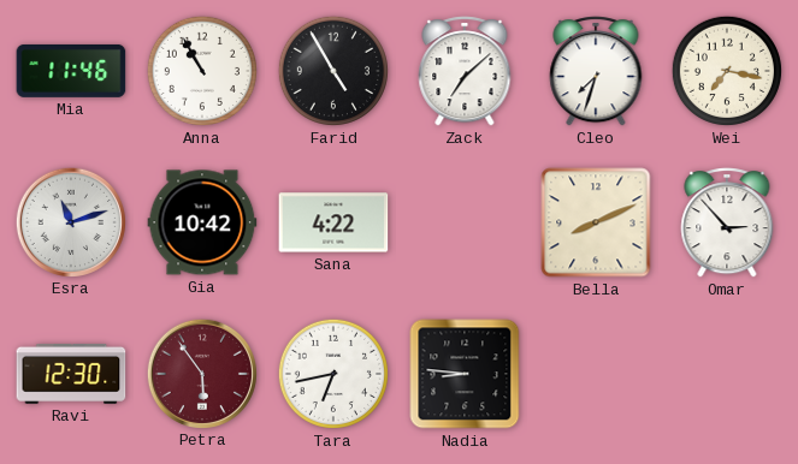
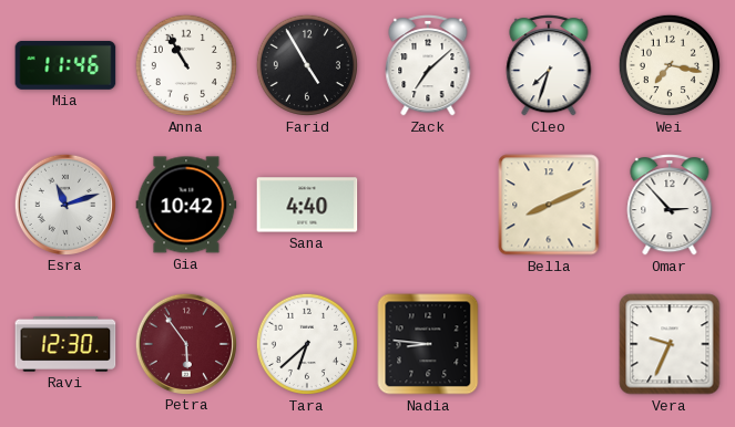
Sana: 4:22 -> 4:40
Tara: 6:43 -> 6:38
Vera: none -> 9:34
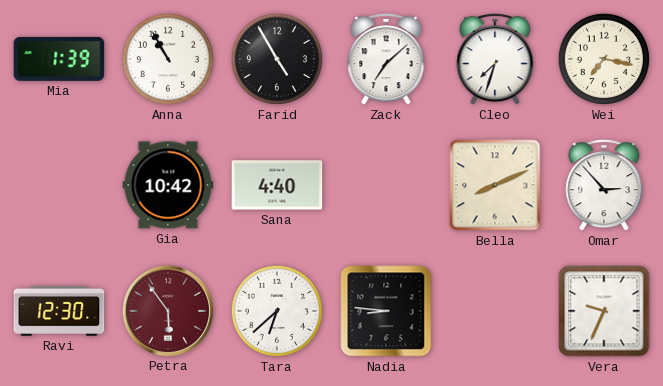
Mia: 11:46 -> 1:39
Esra: 11:12 -> none
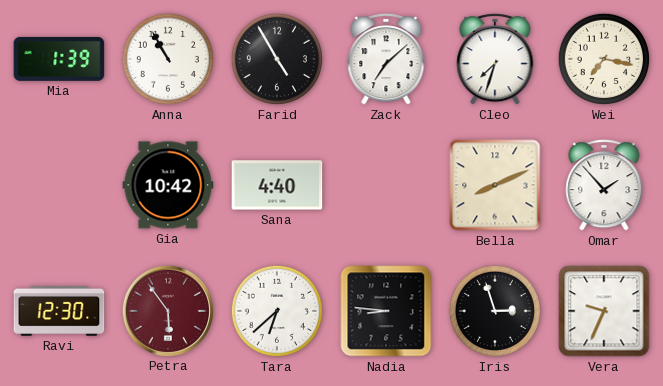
Omar: 2:53 -> 1:53
Iris: none -> 2:57
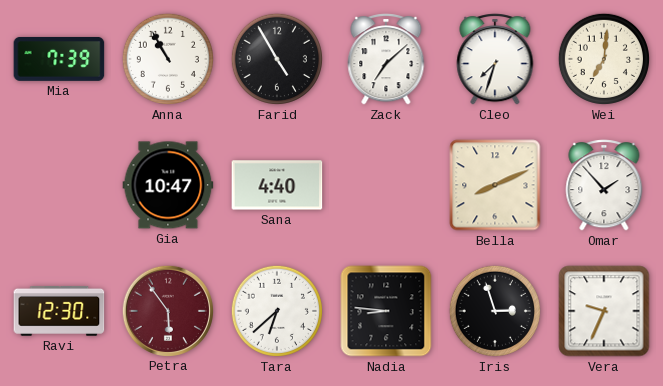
Mia: 1:39 -> 7:39
Wei: 7:17 -> 7:01
Gia: 10:42 -> 10:47
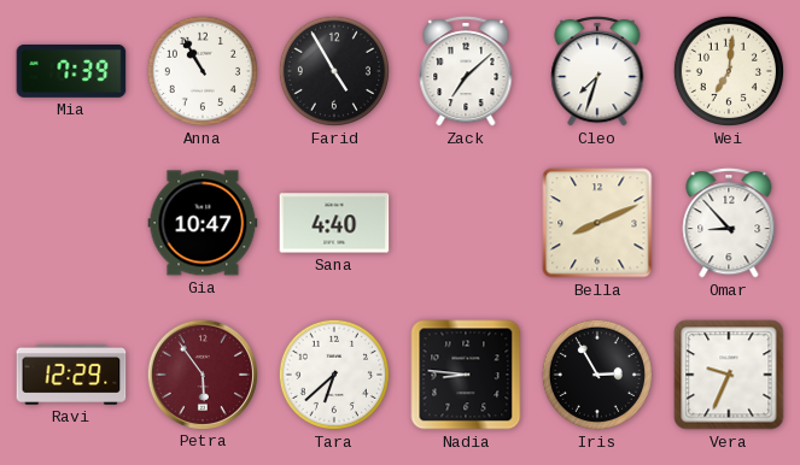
Omar: 1:53 -> 8:53
Ravi: 12:30 -> 12:29
Iris: 2:57 -> 2:55
